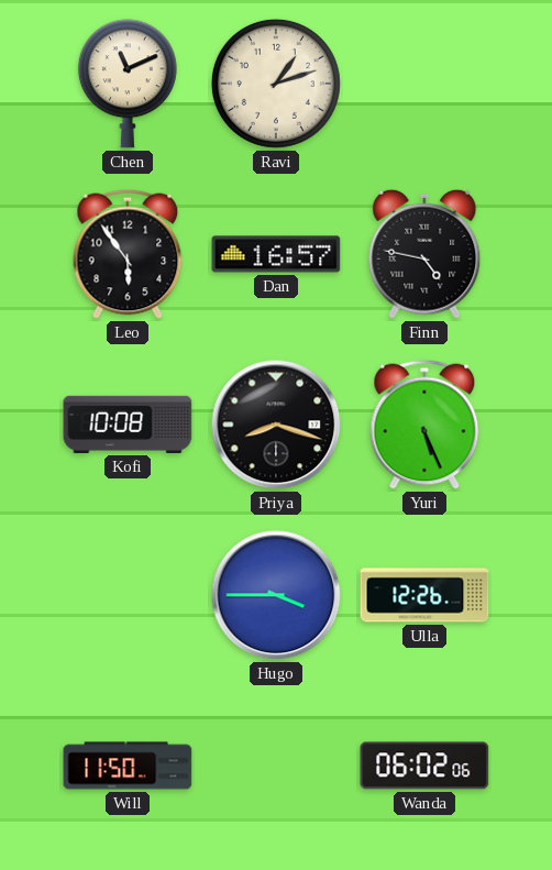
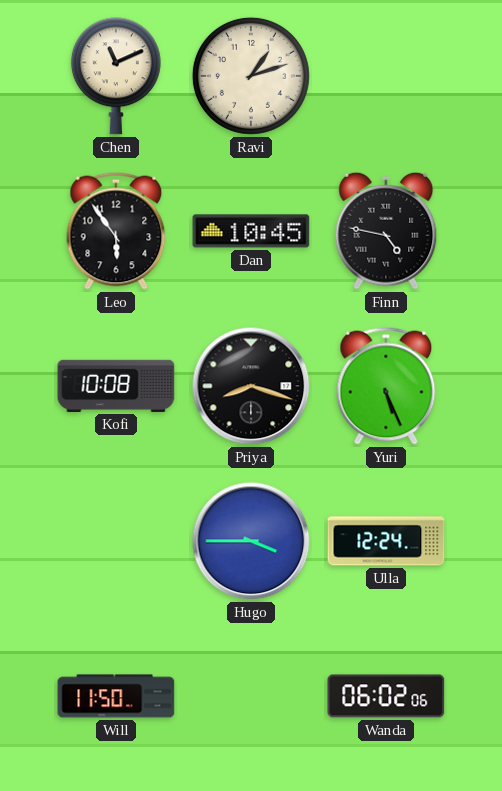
Dan: 16:57 -> 10:45
Ulla: 12:26 -> 12:24
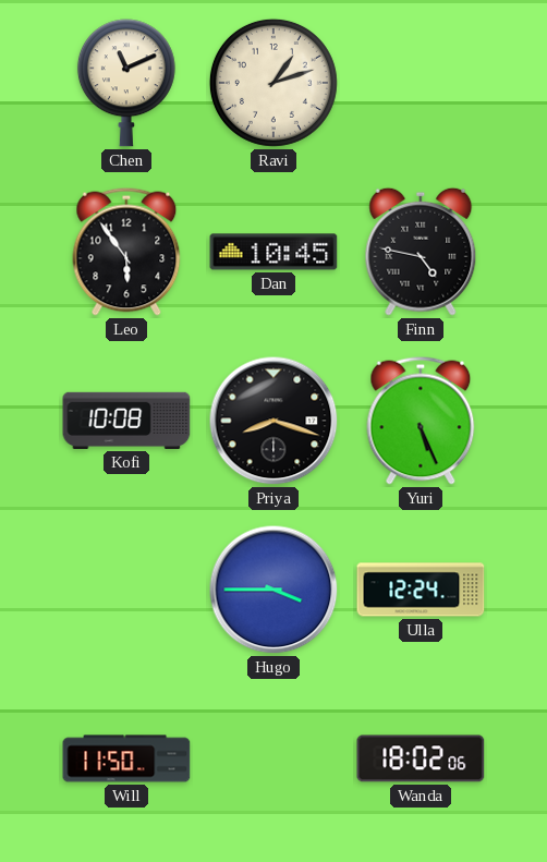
Wanda: 06:02 -> 18:02
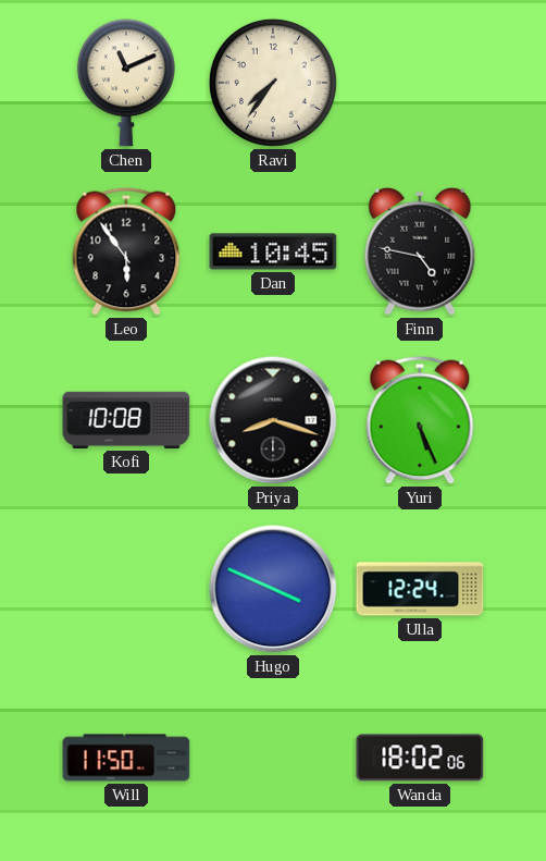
Ravi: 1:12 -> 7:36
Hugo: 3:45 -> 3:49
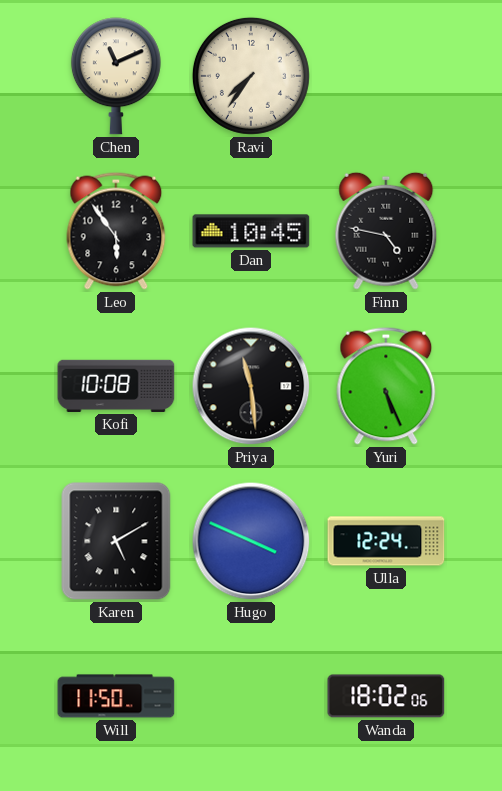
Priya: 8:18 -> 11:29
Karen: none -> 5:10
